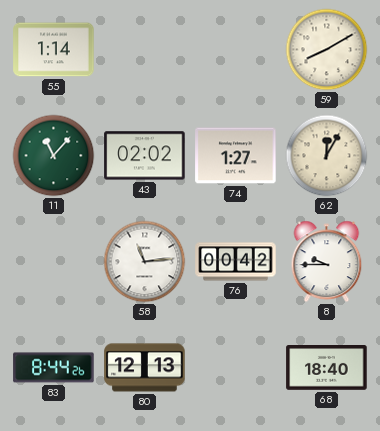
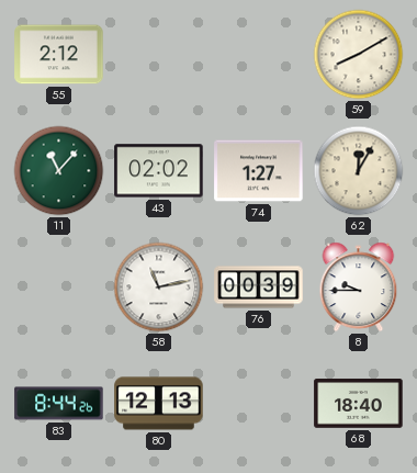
55: 1:14 -> 2:12
58: 11:14 -> 11:13
76: 00:42 -> 00:39
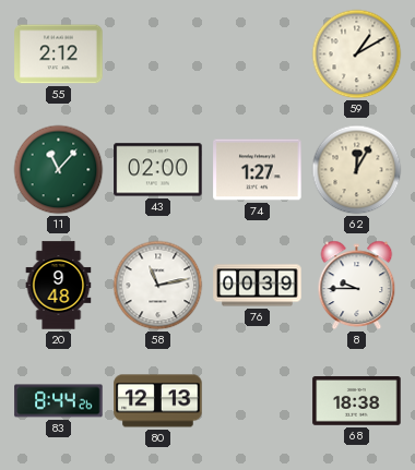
59: 8:10 -> 1:10
43: 02:02 -> 02:00
20: none -> 9:48
68: 18:40 -> 18:38
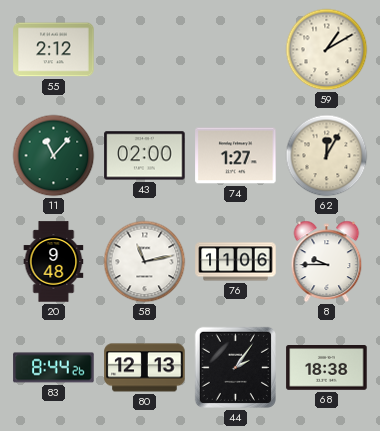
76: 00:39 -> 11:06
44: none -> 2:06
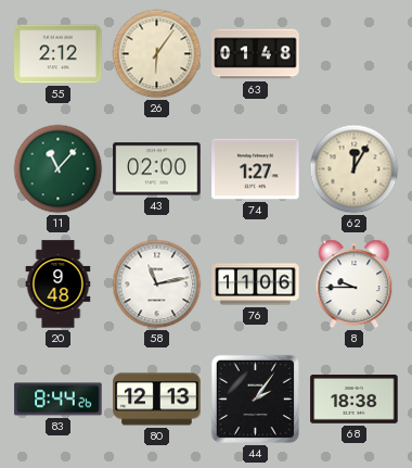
26: none -> 6:06
63: none -> 01:48
59: 1:10 -> none
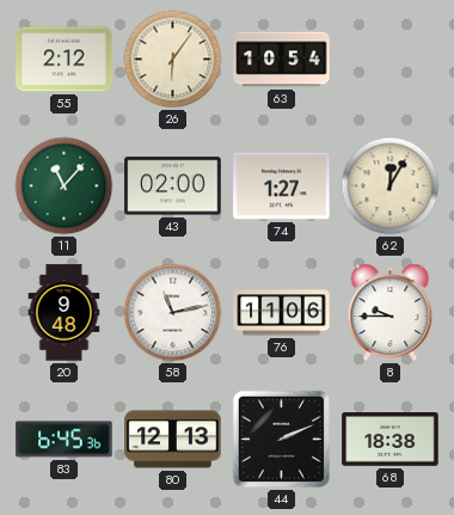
63: 01:48 -> 10:54
83: 8:44 -> 6:45
44: 2:06 -> 2:11
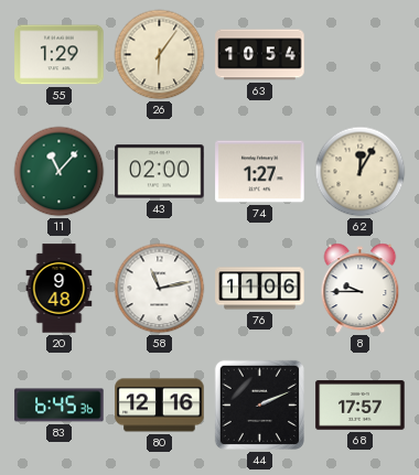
55: 2:12 -> 1:29
80: 12:13 -> 12:16
68: 18:38 -> 17:57
